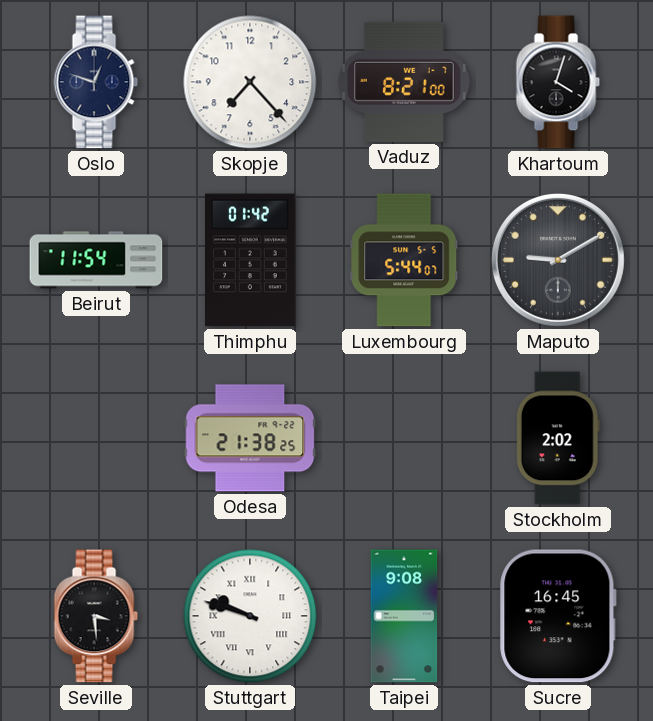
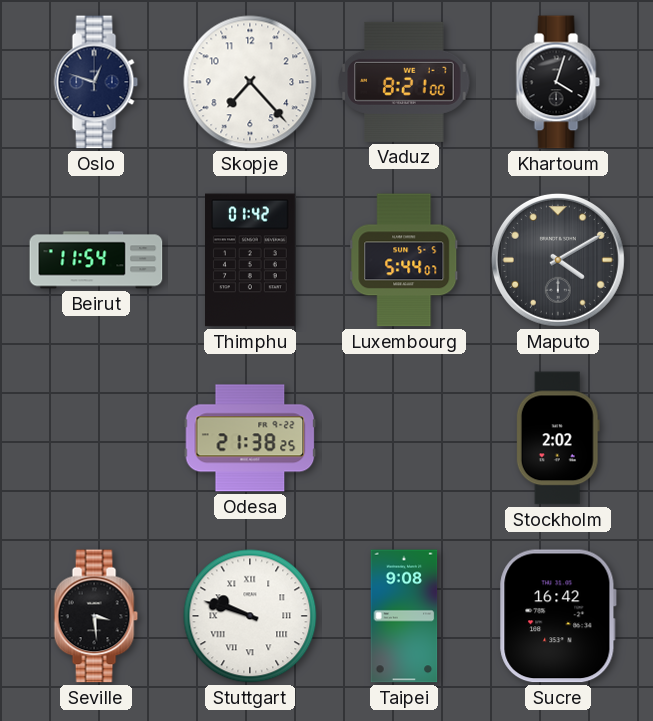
Maputo: 9:10 -> 4:10
Sucre: 16:45 -> 16:42
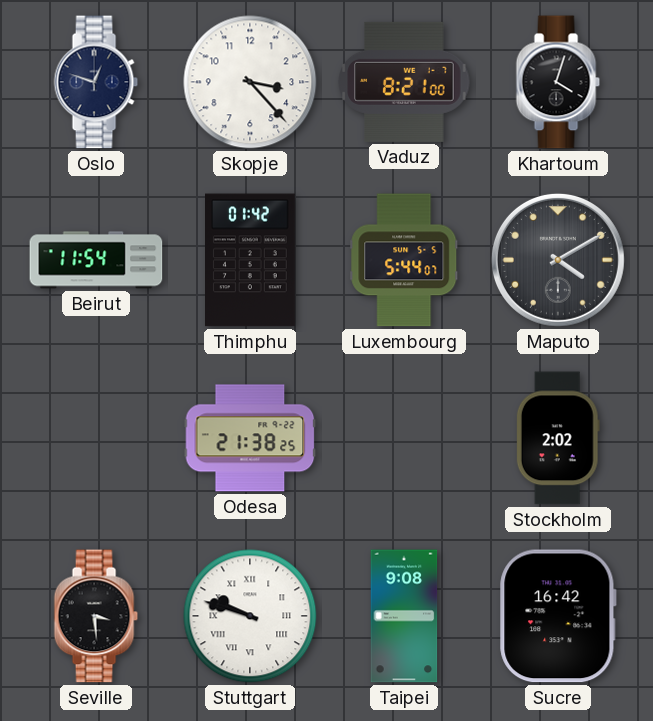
Skopje: 7:23 -> 3:23
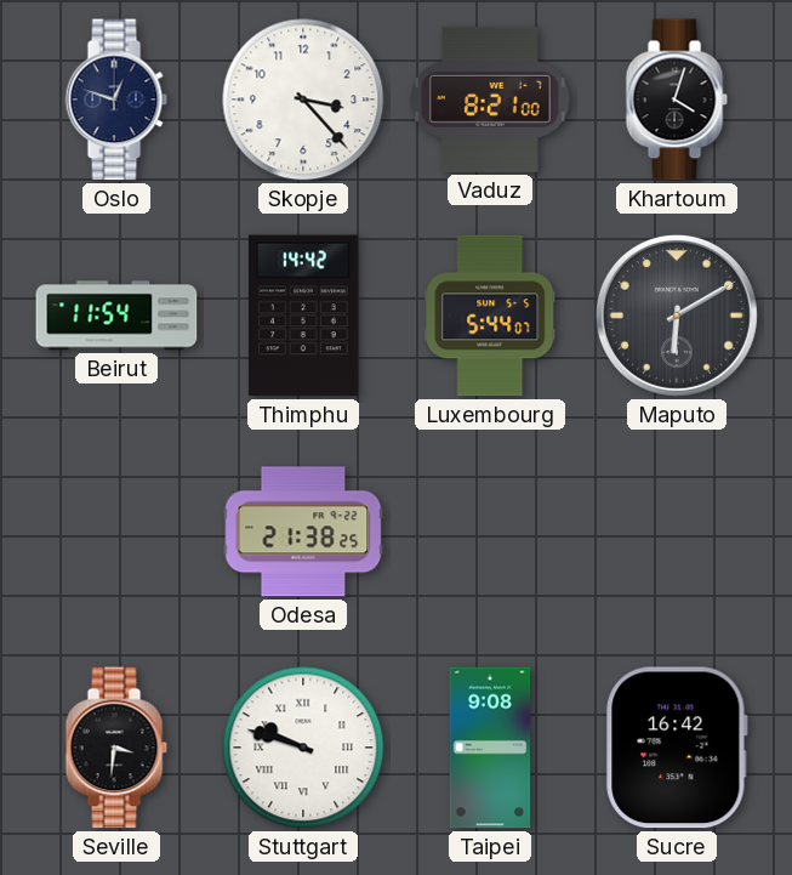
Thimphu: 01:42 -> 14:42
Maputo: 4:10 -> 6:10
Stockholm: 2:02 -> none
Seville: 3:29 -> 3:31
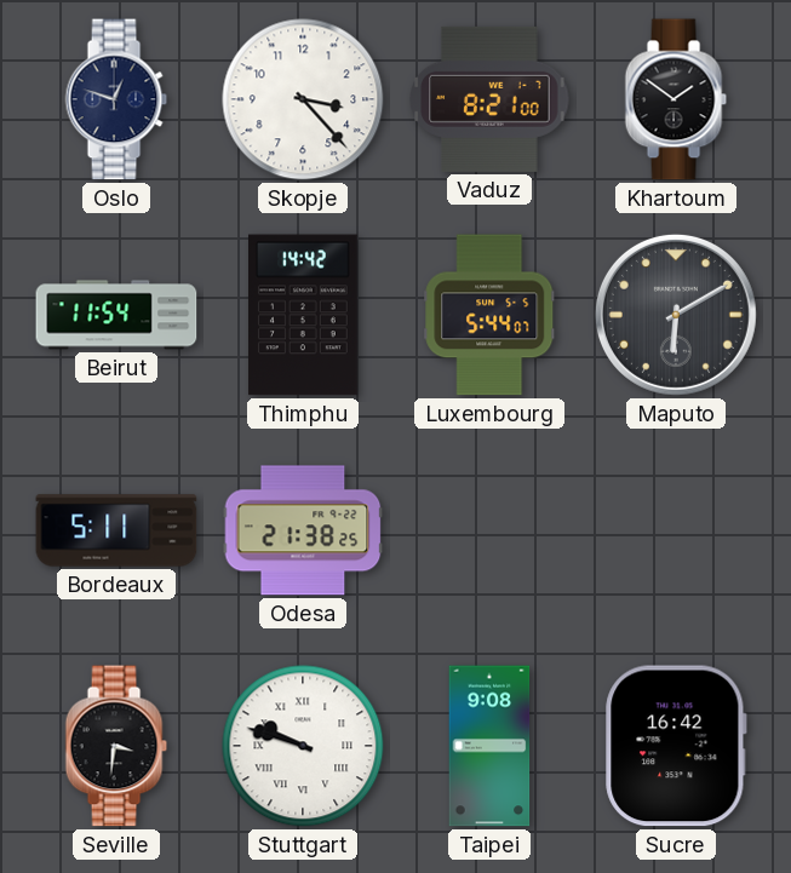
Khartoum: 4:03 -> 1:51
Bordeaux: none -> 5:11
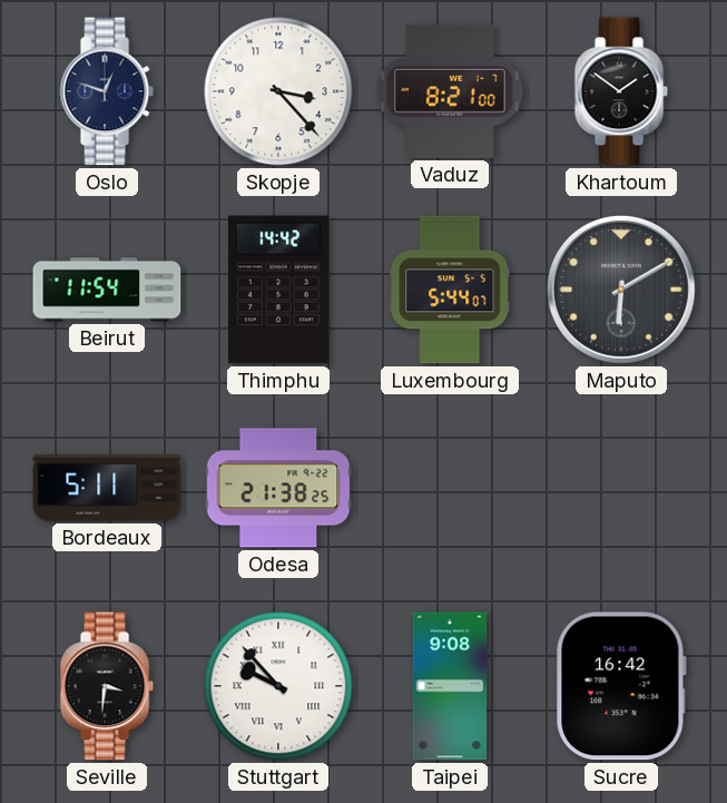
Stuttgart: 9:48 -> 9:53
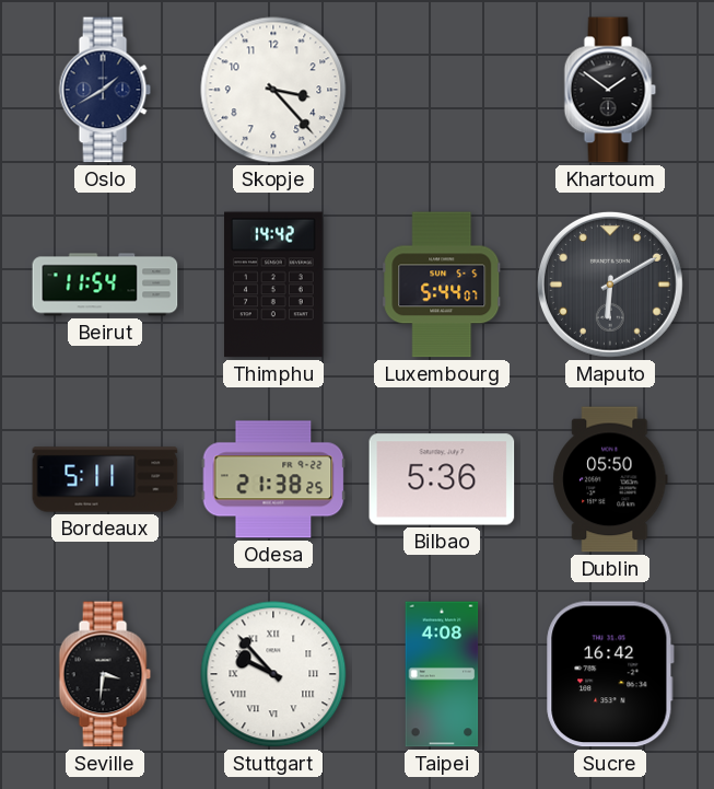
Oslo: 12:48 -> 1:40
Vaduz: 8:21 -> none
Bilbao: none -> 5:36
Dublin: none -> 05:50
Taipei: 9:08 -> 4:08
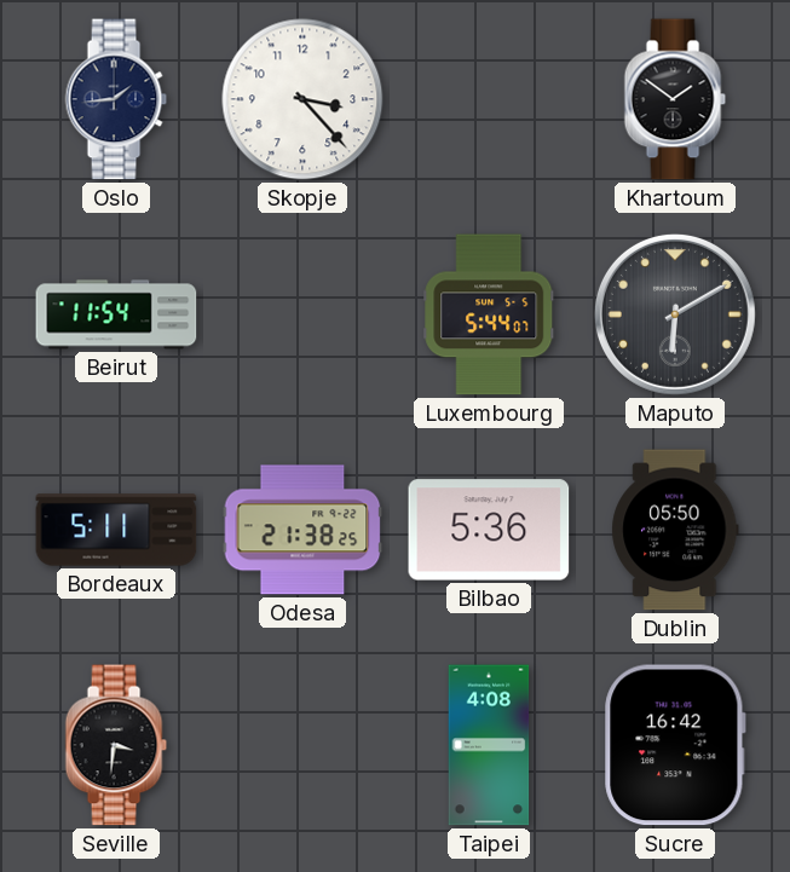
Oslo: 1:40 -> 1:44
Thimphu: 14:42 -> none
Stuttgart: 9:53 -> none
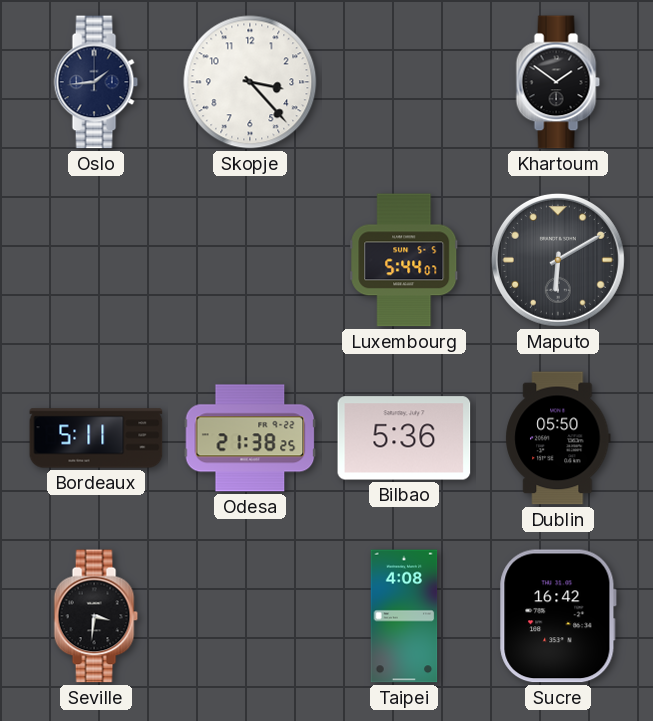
Beirut: 11:54 -> none
